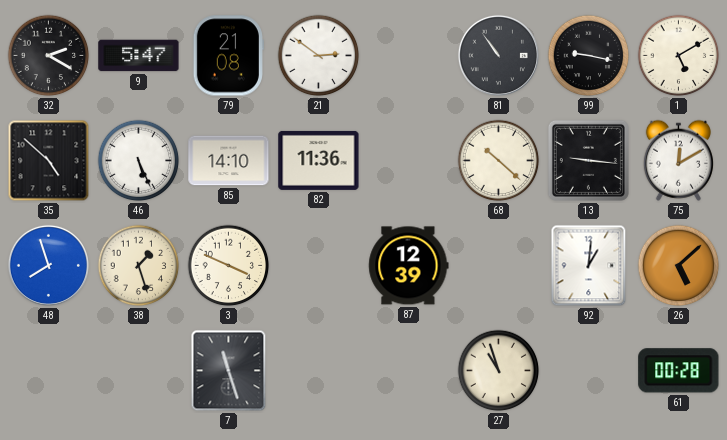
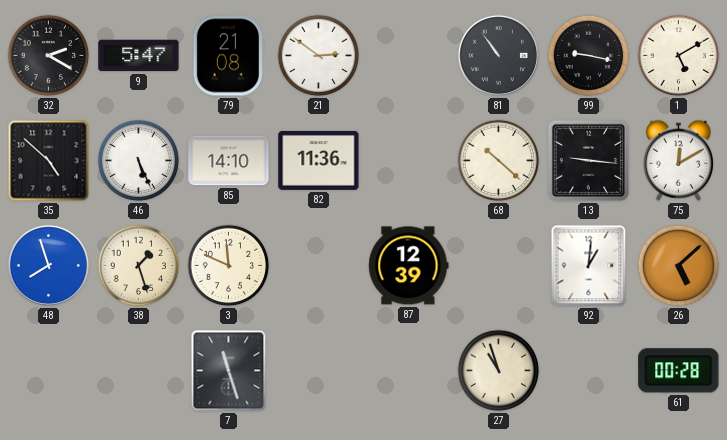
3: 3:49 -> 11:49
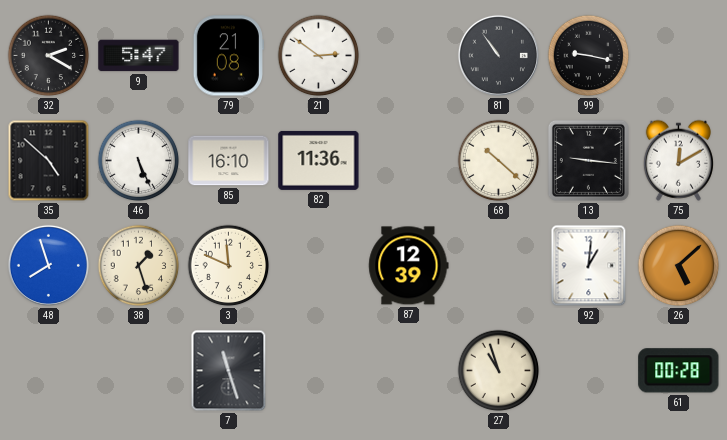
1: 5:10 -> none
85: 14:10 -> 16:10
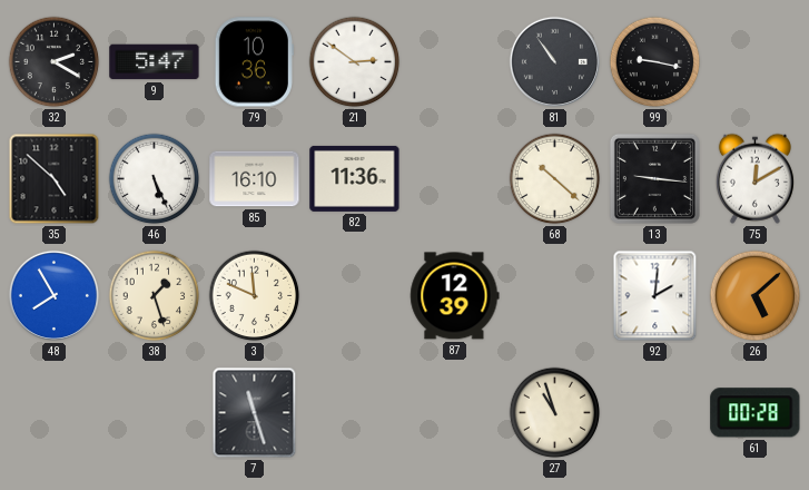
79: 21:08 -> 10:36
48: 7:57 -> 7:55
92: 1:01 -> 2:01
